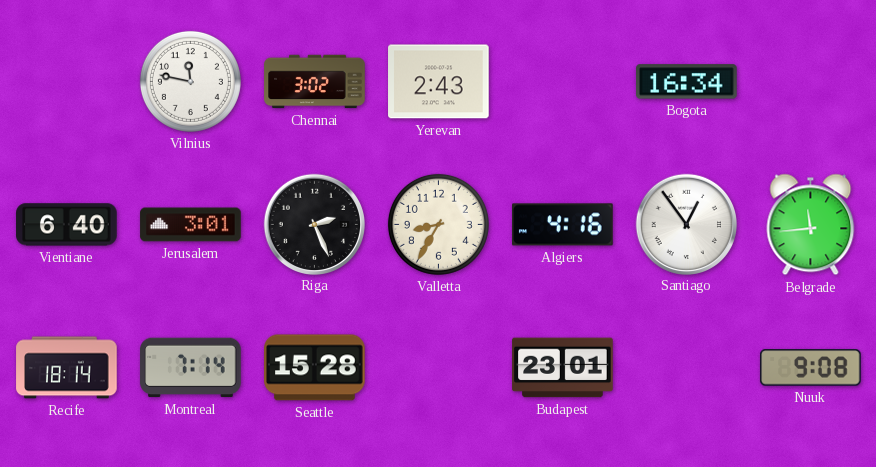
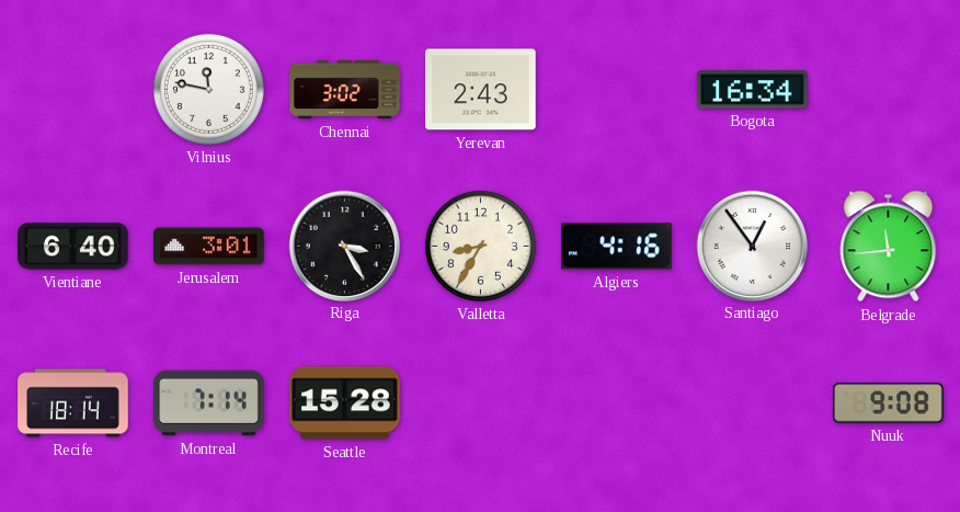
Riga: 2:26 -> 3:25
Budapest: 23:01 -> none
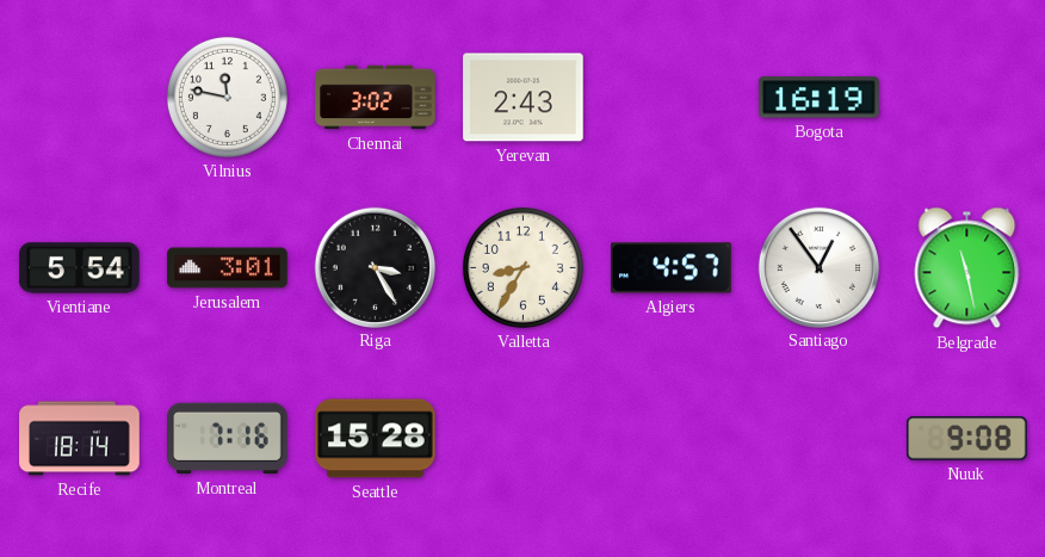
Bogota: 16:34 -> 16:19
Vientiane: 6:40 -> 5:54
Algiers: 4:16 -> 4:57
Belgrade: 11:44 -> 11:28
Montreal: 7:14 -> 7:16
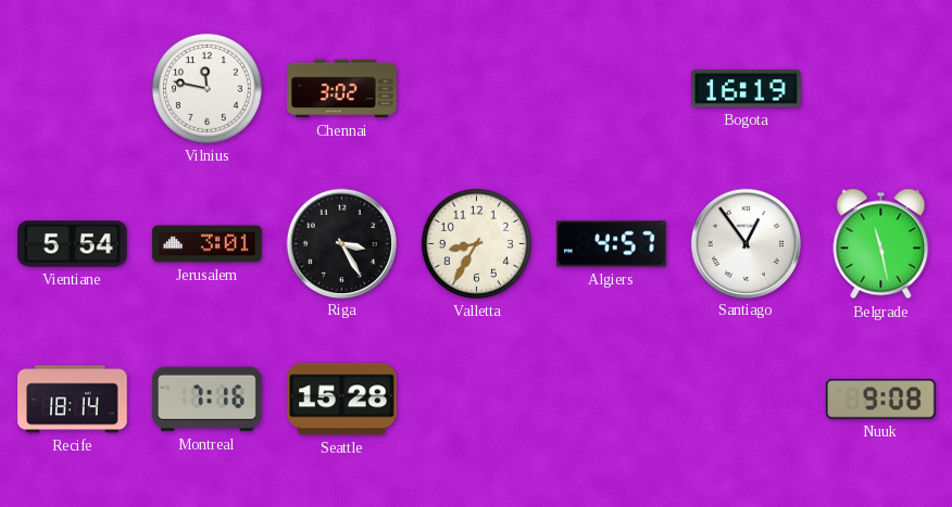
Yerevan: 2:43 -> none
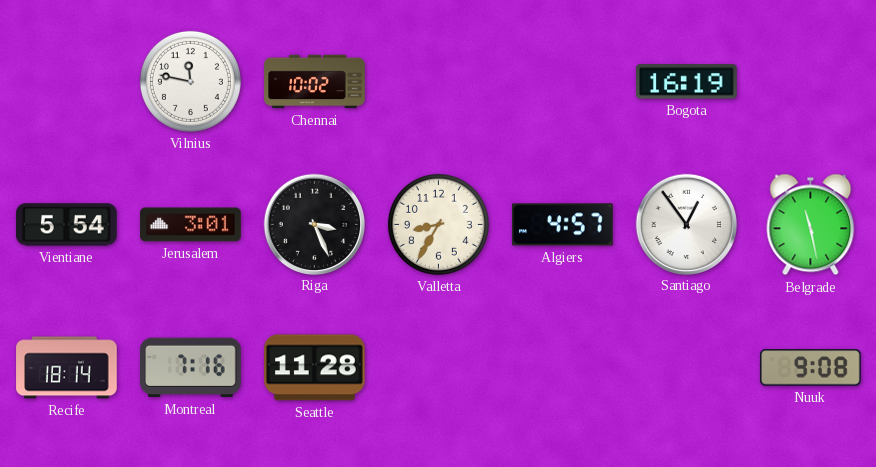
Chennai: 3:02 -> 10:02
Riga: 3:25 -> 3:26
Seattle: 15:28 -> 11:28
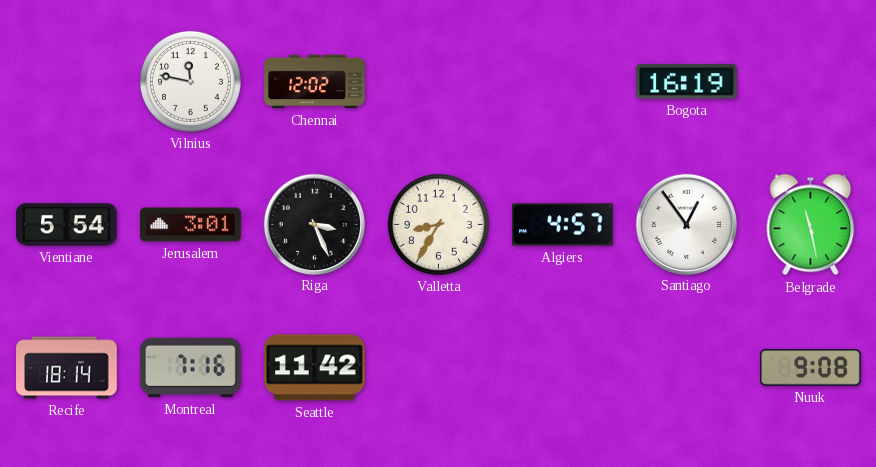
Chennai: 10:02 -> 12:02
Seattle: 11:28 -> 11:42
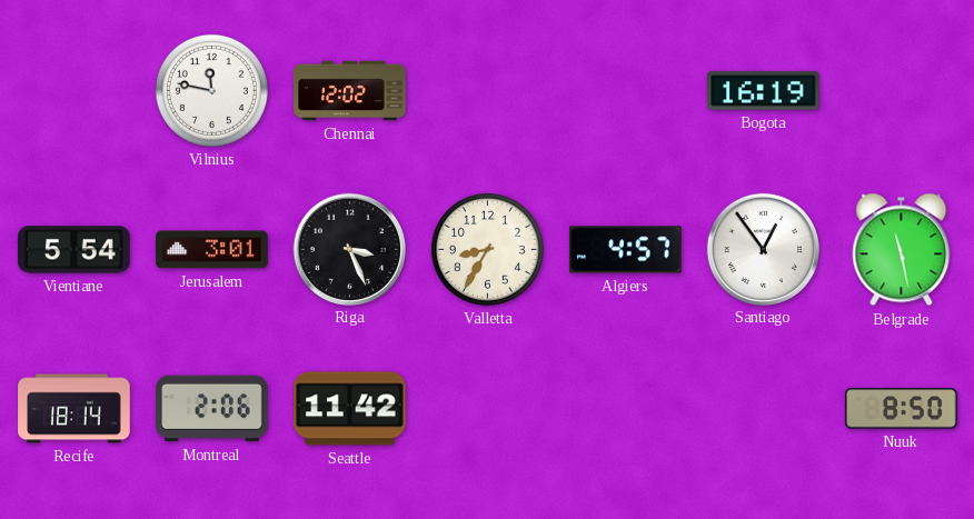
Montreal: 7:16 -> 2:06
Nuuk: 9:08 -> 8:50
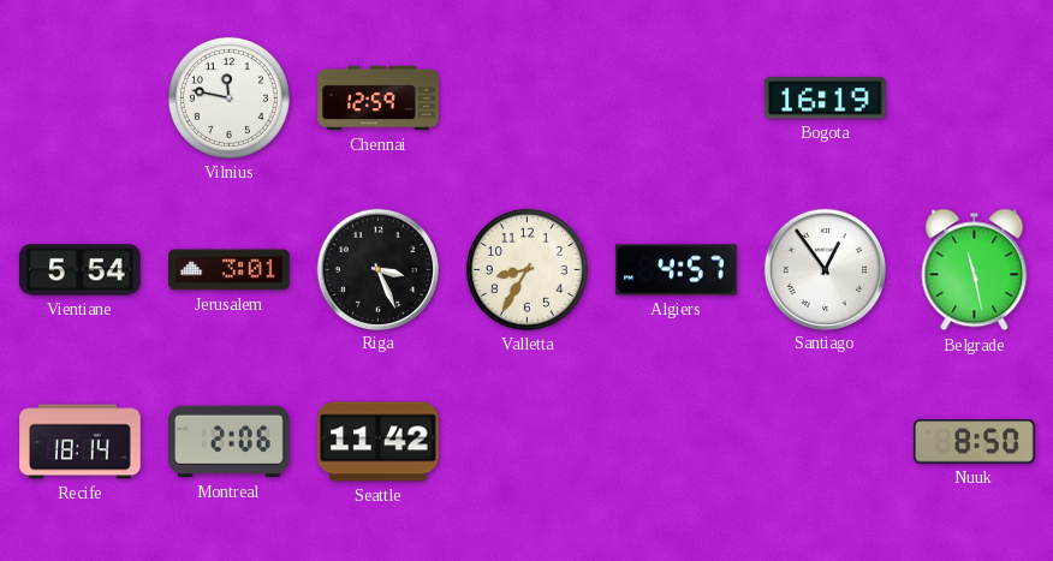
Chennai: 12:02 -> 12:59
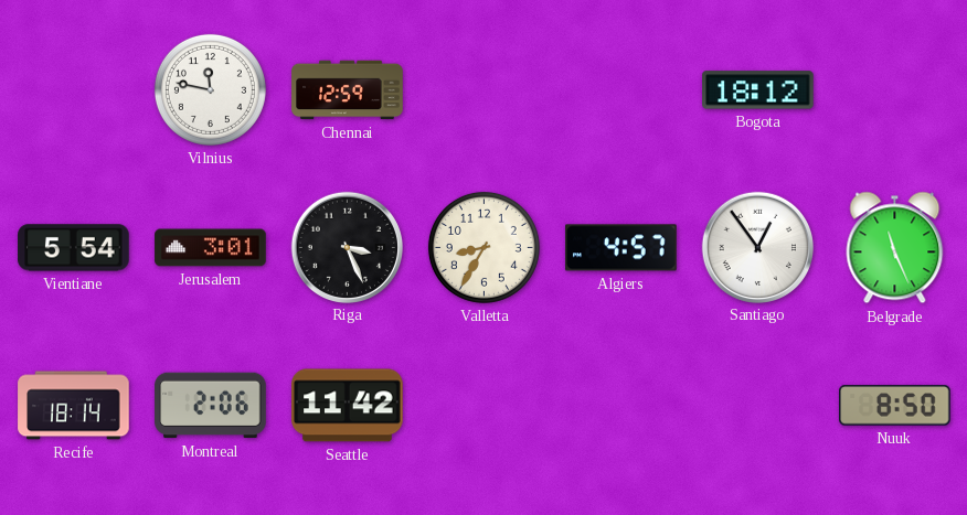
Bogota: 16:19 -> 18:12
Belgrade: 11:28 -> 11:26
